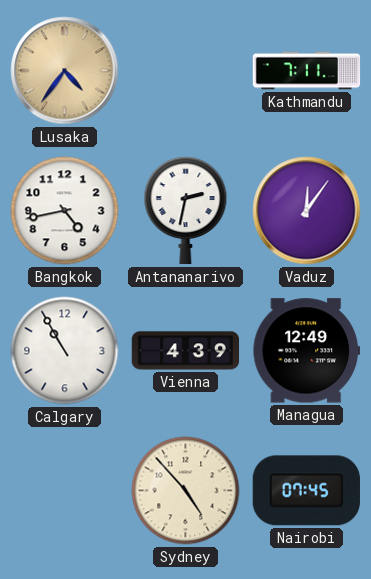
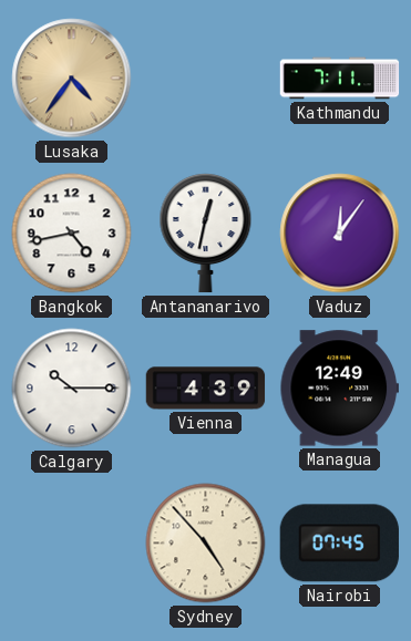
Antananarivo: 2:32 -> 12:32
Calgary: 10:55 -> 10:15
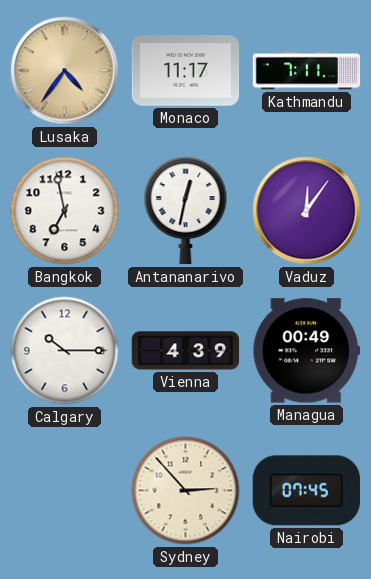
Monaco: none -> 11:17
Bangkok: 4:43 -> 6:58
Managua: 12:49 -> 00:49
Sydney: 4:53 -> 2:53
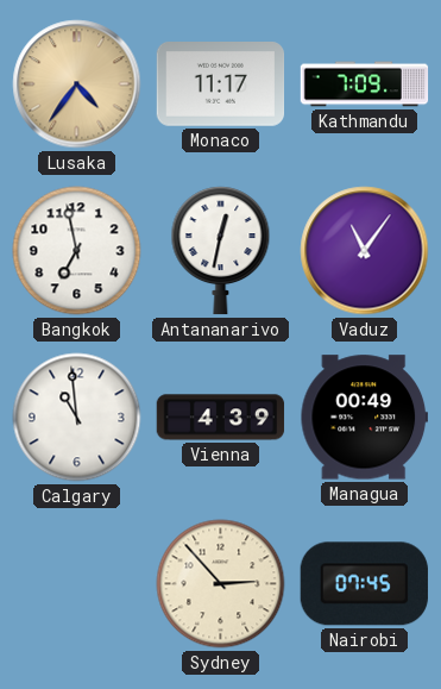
Kathmandu: 7:11 -> 7:09
Vaduz: 12:06 -> 11:06
Calgary: 10:15 -> 10:59
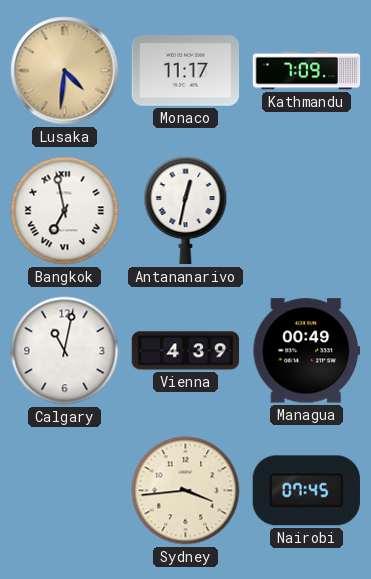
Lusaka: 4:36 -> 4:31
Bangkok numerals: Arabic -> Roman
Vaduz: 11:06 -> none
Calgary: 10:59 -> 11:02
Sydney: 2:53 -> 3:44
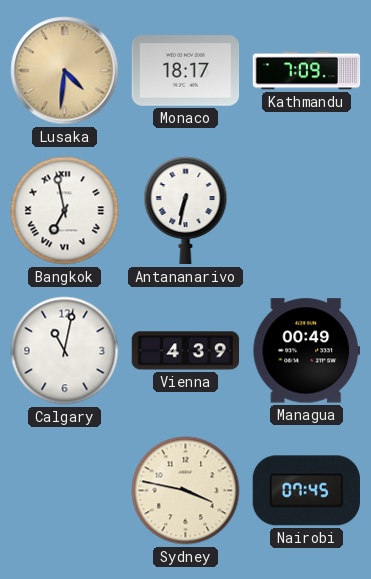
Monaco: 11:17 -> 18:17
Antananarivo: 12:32 -> 6:32
Sydney: 3:44 -> 3:47
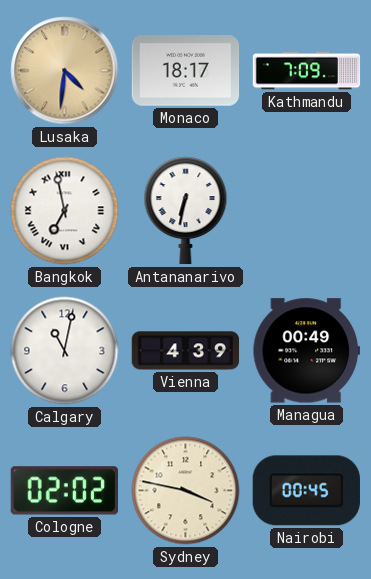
Cologne: none -> 02:02
Nairobi: 07:45 -> 00:45
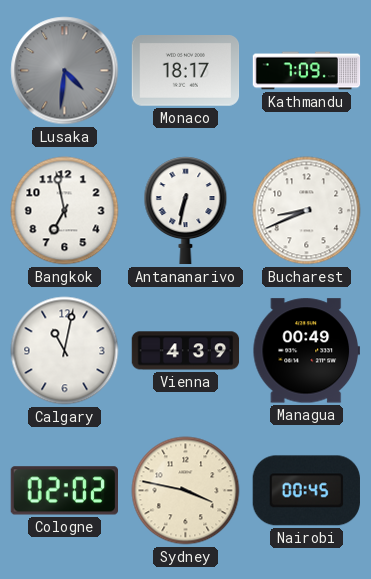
Lusaka dial: champagne -> grey
Bangkok numerals: Roman -> Arabic
Bucharest: none -> 8:41
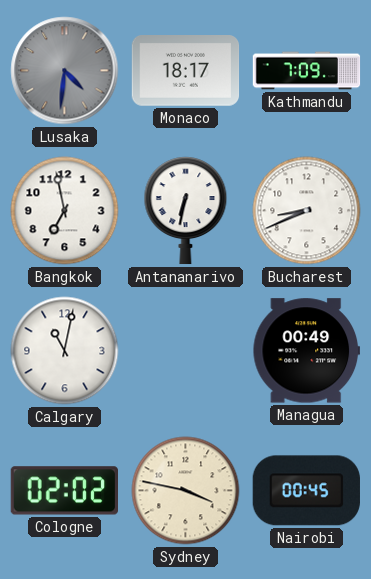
Vienna: 4:39 -> none
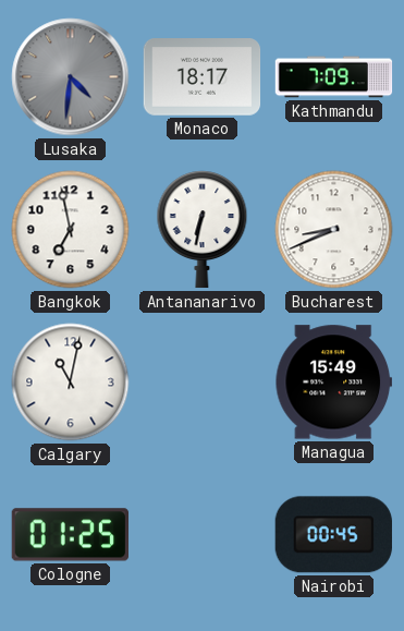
Managua: 00:49 -> 15:49
Cologne: 02:02 -> 01:25
Sydney: 3:47 -> none
